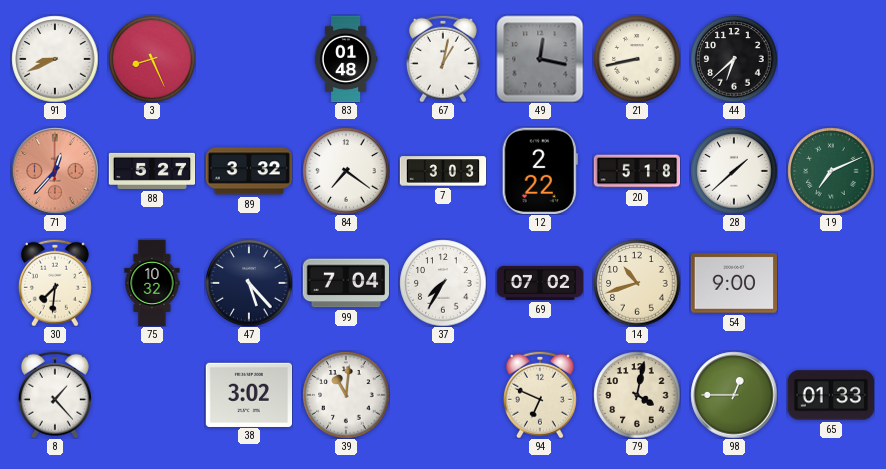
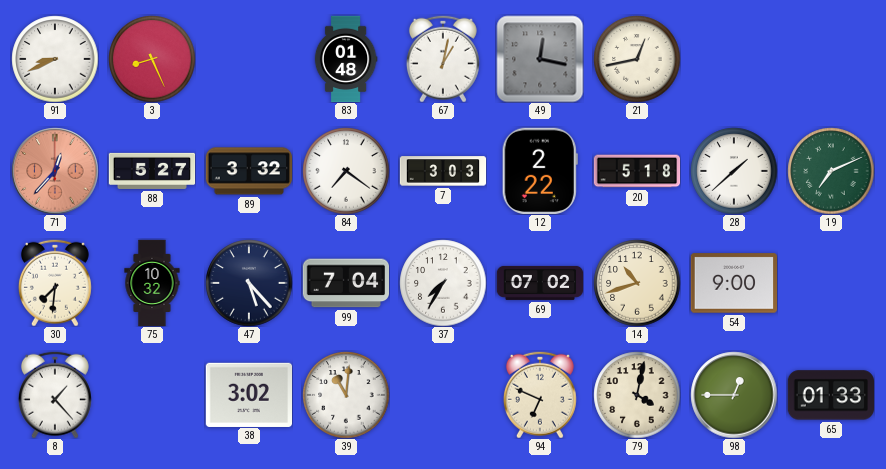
21: 8:43 -> 12:43
44: 6:38 -> none
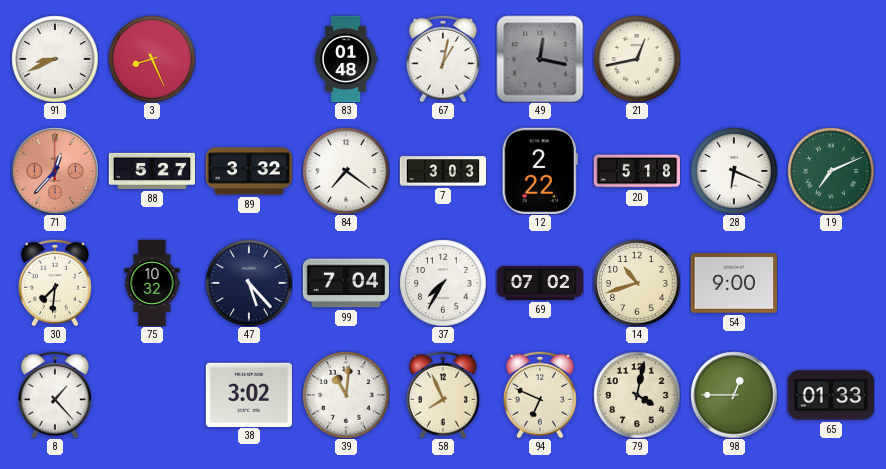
28: 1:38 -> 6:19
58: none -> 7:56
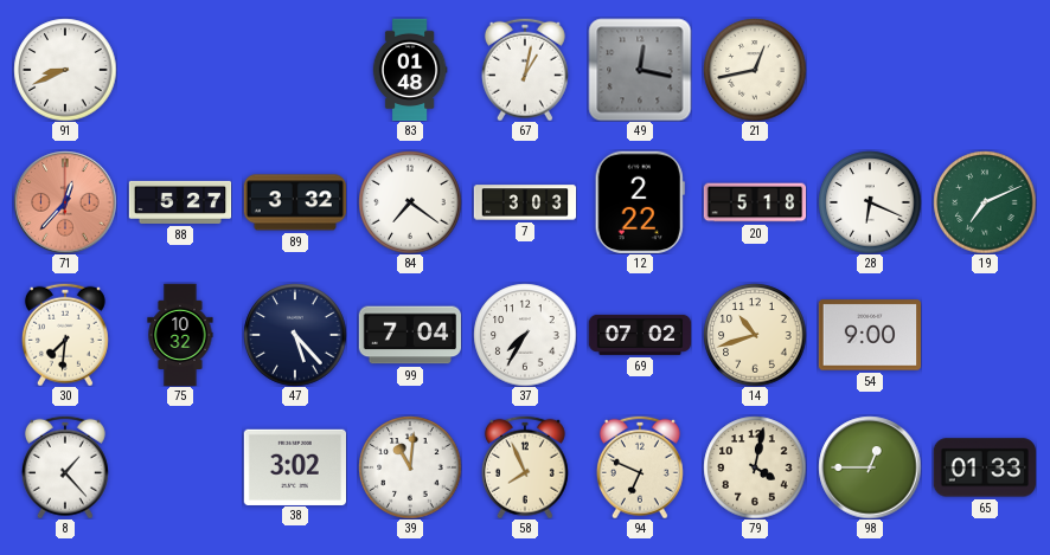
3: 8:26 -> none
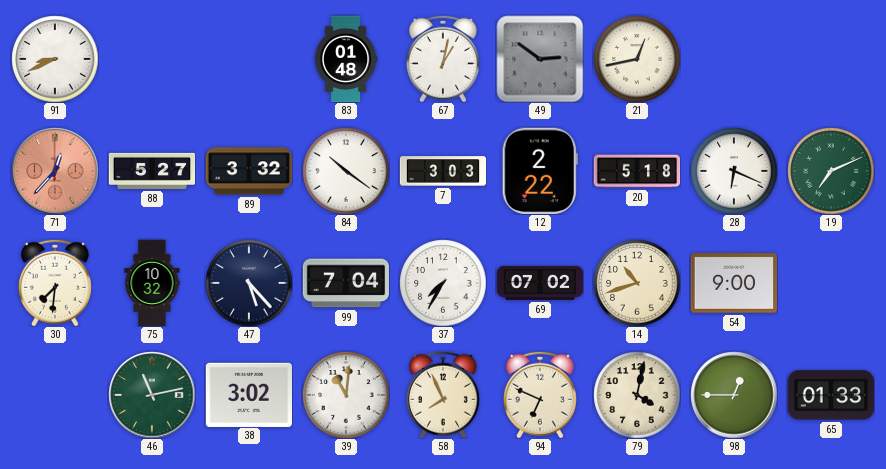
49: 12:17 -> 2:51
84: 7:21 -> 10:21
8: 1:23 -> none
46: none -> 11:13
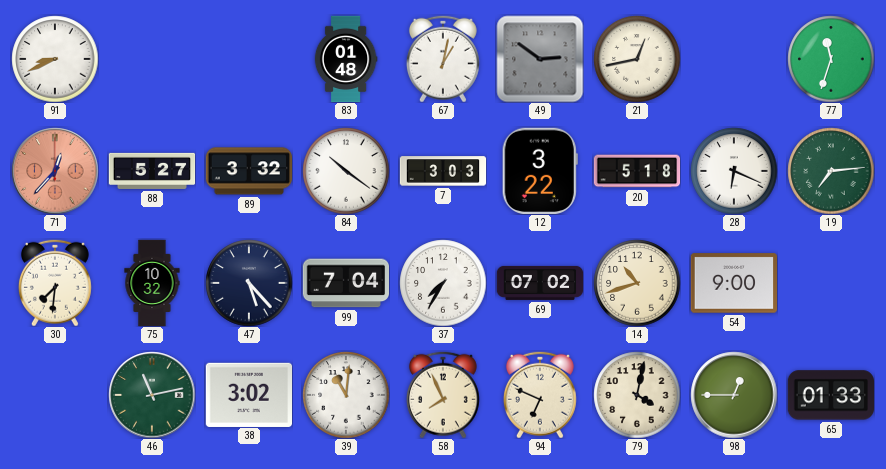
77: none -> 11:33
12: 2:22 -> 3:22
19: 7:11 -> 7:14
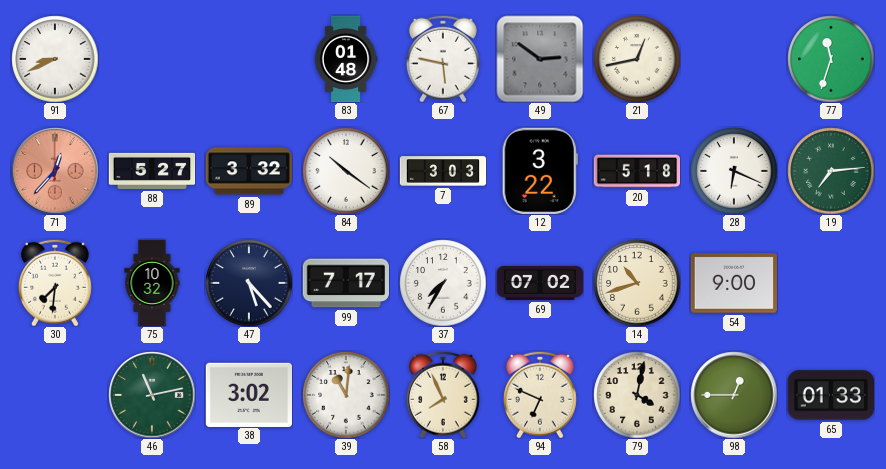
67: 1:02 -> 5:47
99: 7:04 -> 7:17
